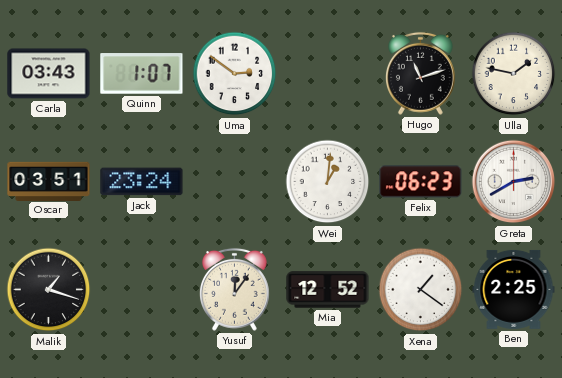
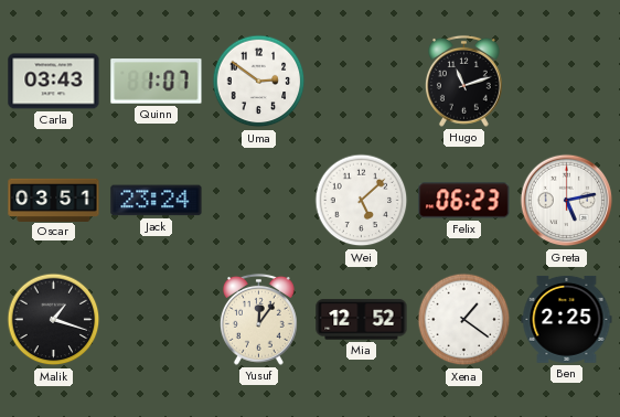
Ulla: 1:47 -> none
Wei: 1:01 -> 5:08
Greta: 2:40 -> 5:13
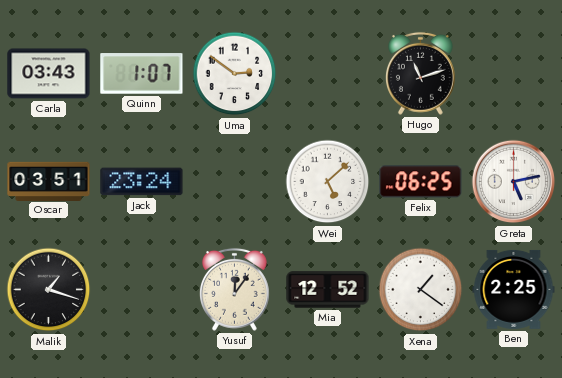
Felix: 06:23 -> 06:25
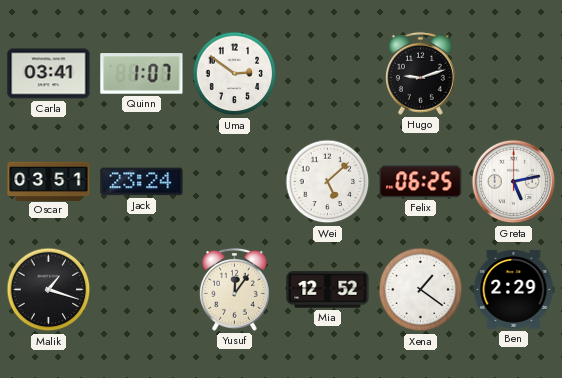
Carla: 03:43 -> 03:41
Hugo: 11:12 -> 9:12
Ben: 2:25 -> 2:29
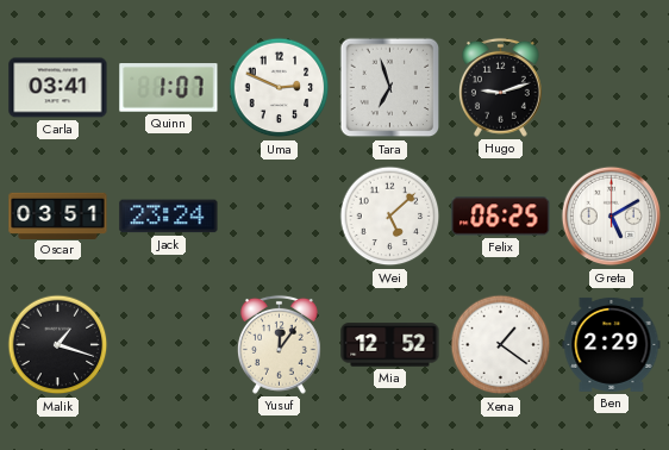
Uma: 2:51 -> 2:49
Tara: none -> 6:57
Greta: 5:13 -> 5:10
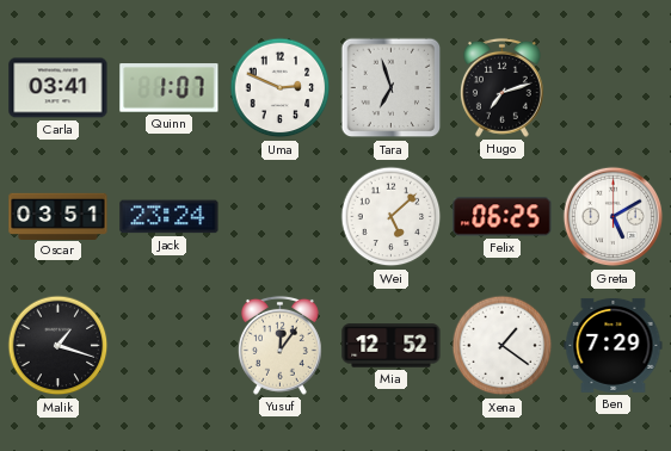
Hugo: 9:12 -> 7:12
Ben: 2:29 -> 7:29
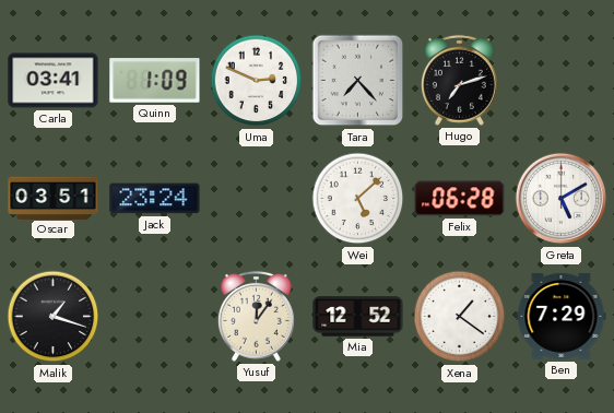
Quinn: 1:07 -> 1:09
Tara: 6:57 -> 7:23
Felix: 06:25 -> 06:28
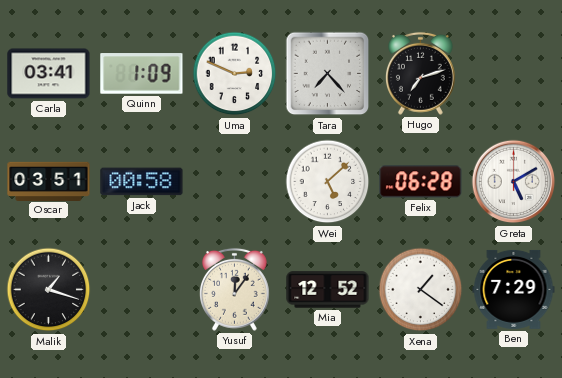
Jack: 23:24 -> 00:58
